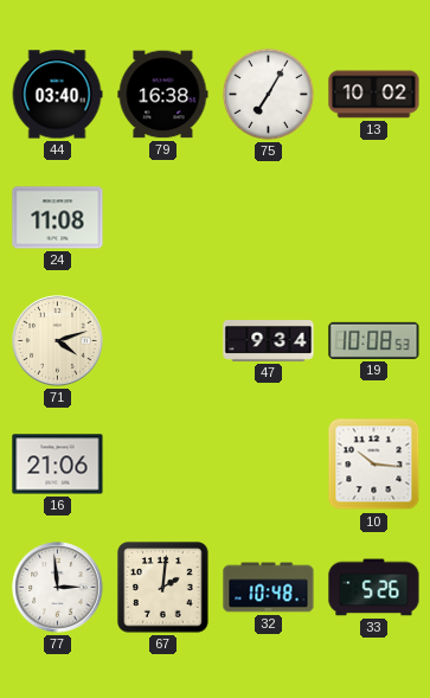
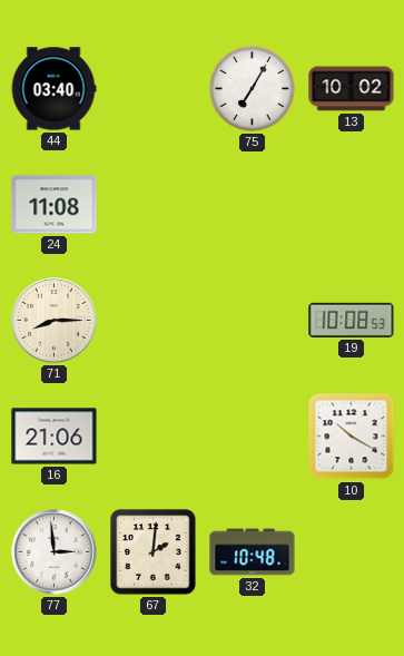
79: 16:38 -> none
71: 4:12 -> 8:15
47: 9:34 -> none
10: 10:16 -> 10:20
33: 5:26 -> none
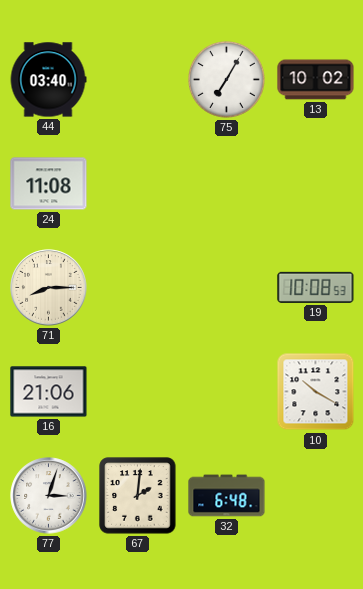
77: 2:59 -> 3:03
32: 10:48 -> 6:48
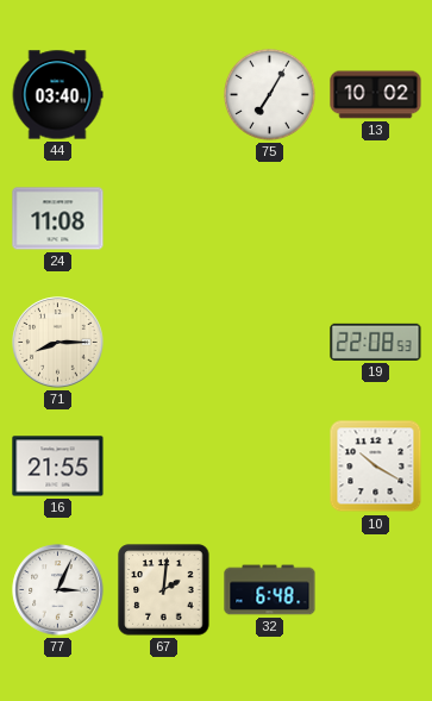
19: 10:08 -> 22:08
16: 21:06 -> 21:55
77: 3:03 -> 3:04
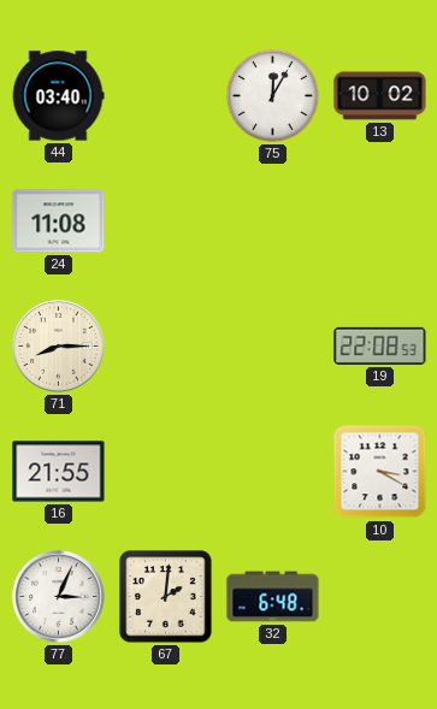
75: 7:05 -> 12:05
10: 10:20 -> 3:20
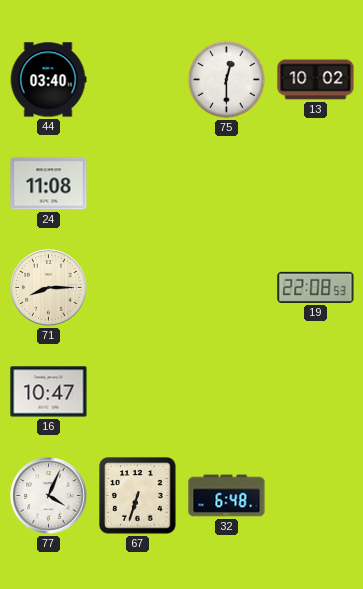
75: 12:05 -> 12:30
16: 21:55 -> 10:47
10: 3:20 -> none
77: 3:04 -> 4:04
67: 2:01 -> 6:33
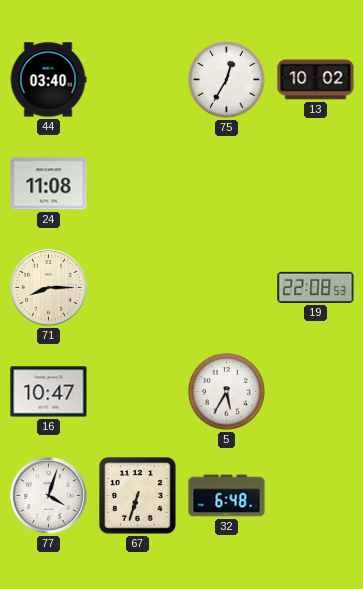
75: 12:30 -> 12:35
5: none -> 5:35
77: 4:04 -> 4:03
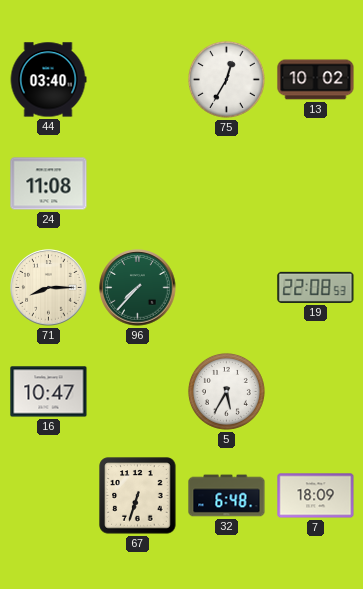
96: none -> 7:37
77: 4:03 -> none
7: none -> 18:09
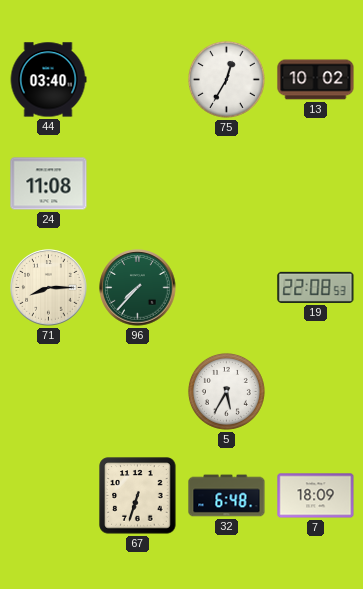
16: 10:47 -> none
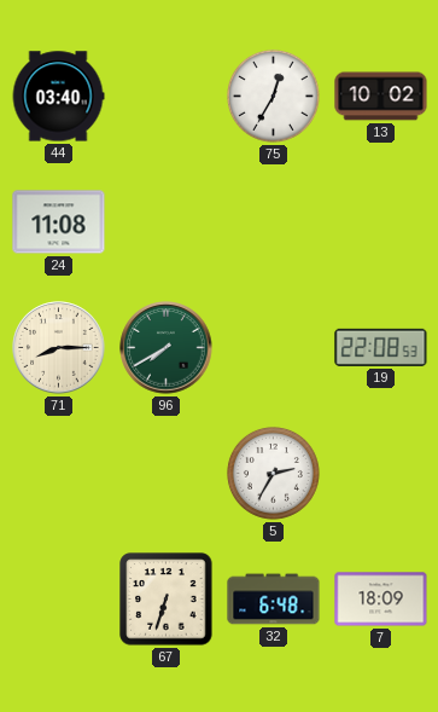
96: 7:37 -> 7:40
5: 5:35 -> 2:35
